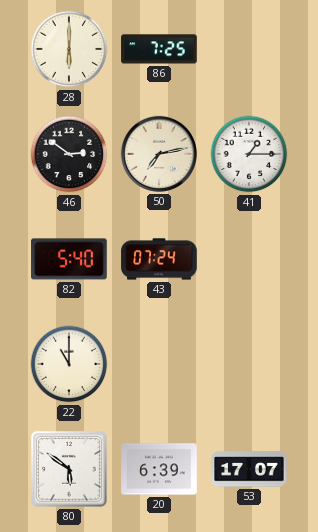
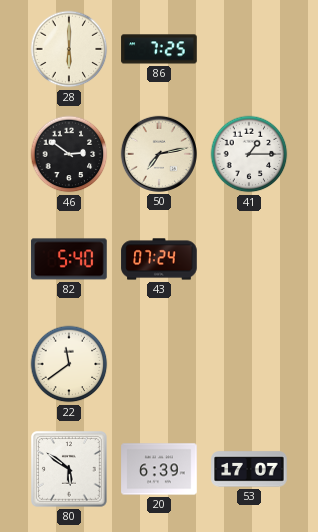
22: 11:00 -> 11:39
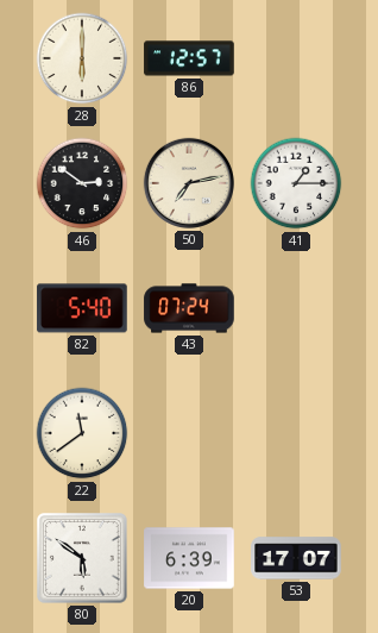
86: 7:25 -> 12:57
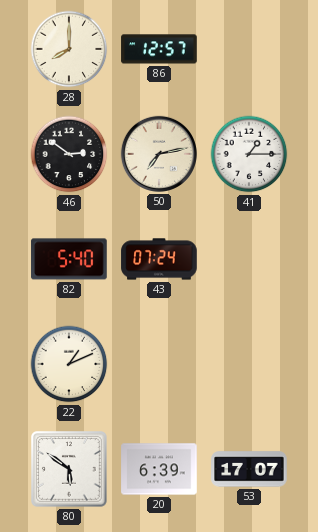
28: 6:00 -> 8:00
22: 11:39 -> 1:11
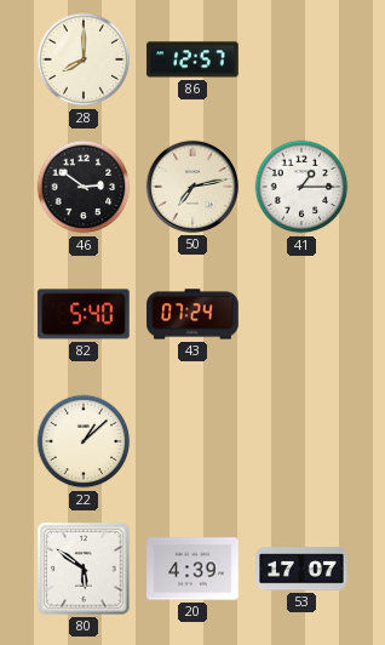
22: 1:11 -> 1:08
20: 6:39 -> 4:39
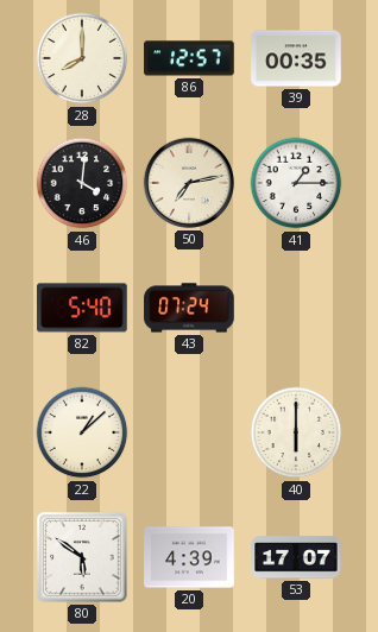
39: none -> 00:35
46: 2:51 -> 4:01
40: none -> 6:00
